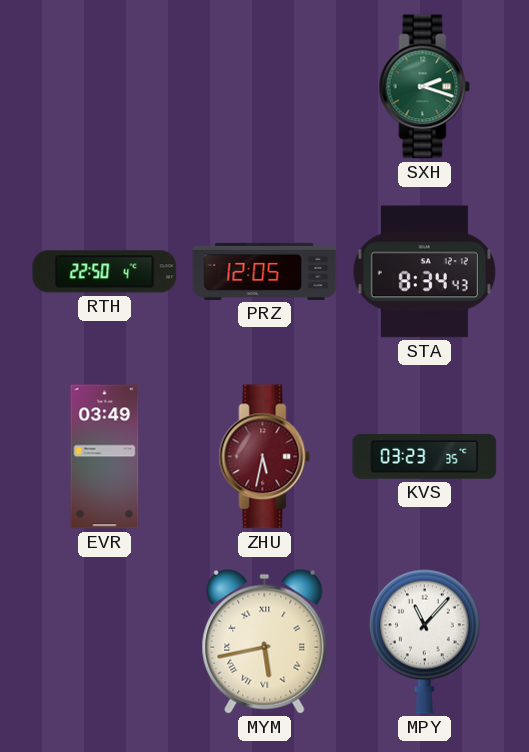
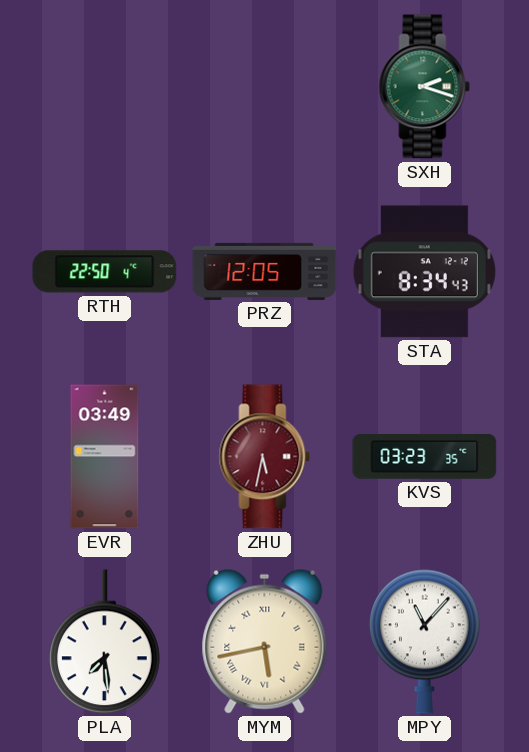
PLA: none -> 7:29
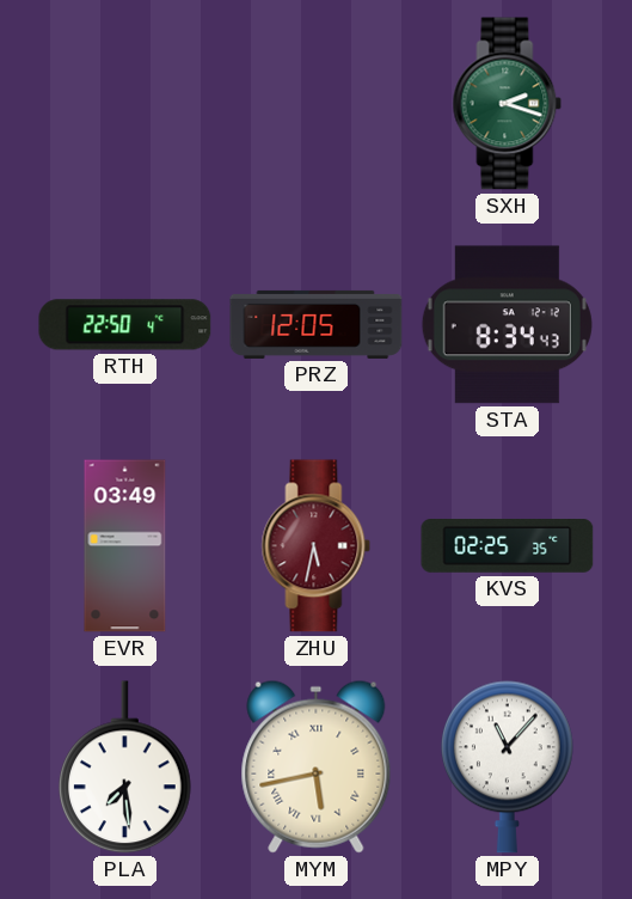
KVS: 03:23 -> 02:25
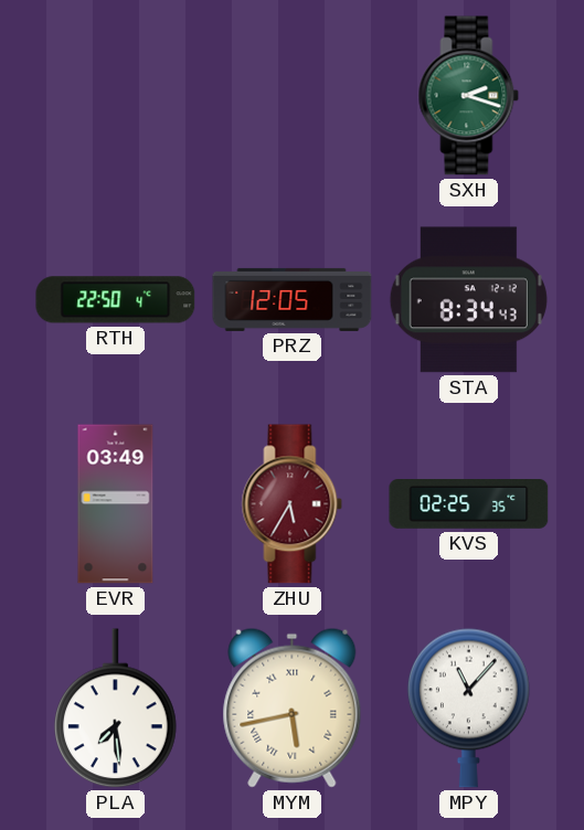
ZHU: 5:32 -> 5:35
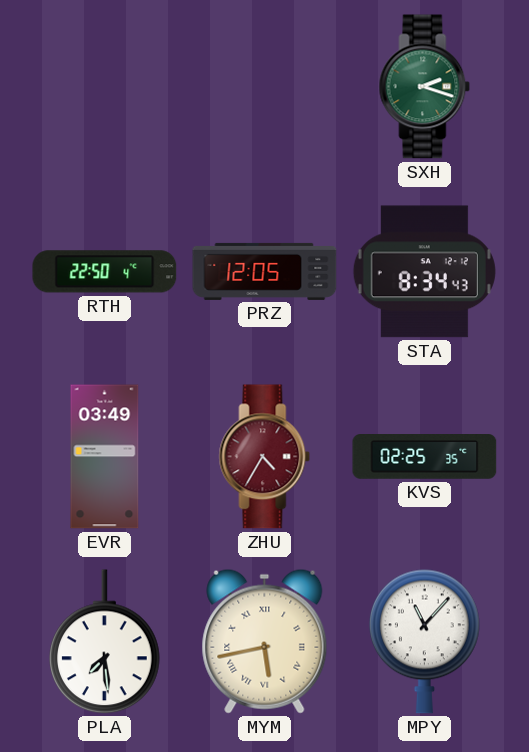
ZHU: 5:35 -> 4:35
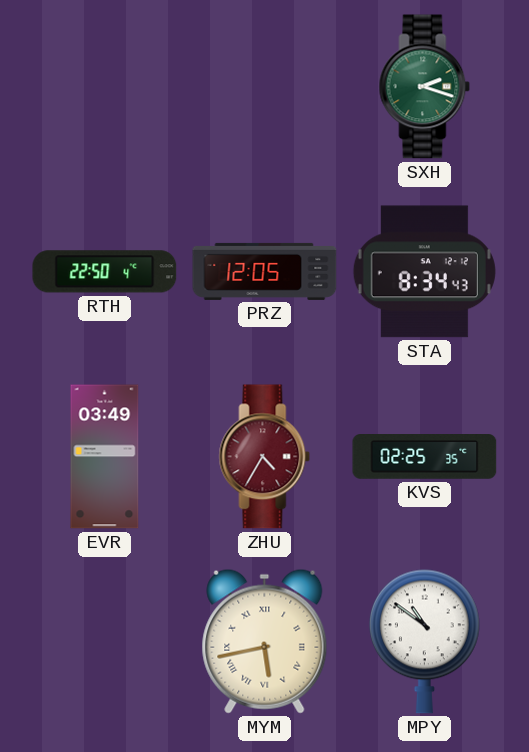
PLA: 7:29 -> none
MPY: 11:07 -> 10:51
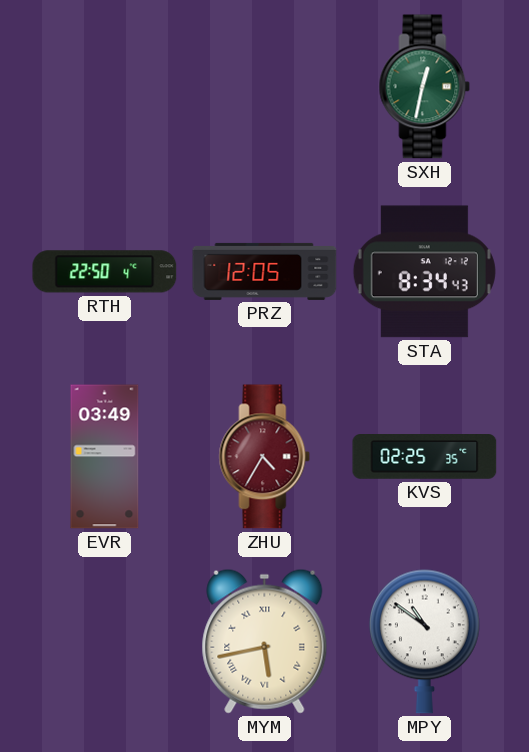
SXH: 2:18 -> 12:32
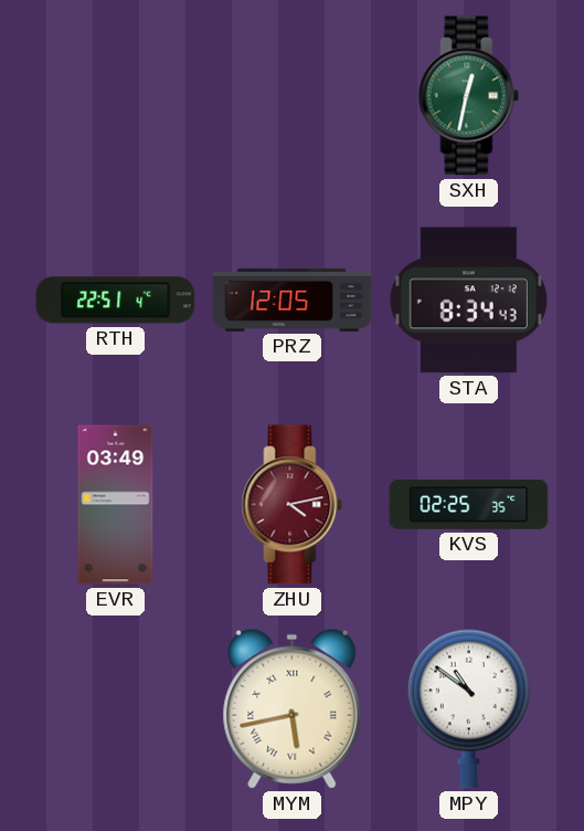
RTH: 22:50 -> 22:51
ZHU: 4:35 -> 4:13
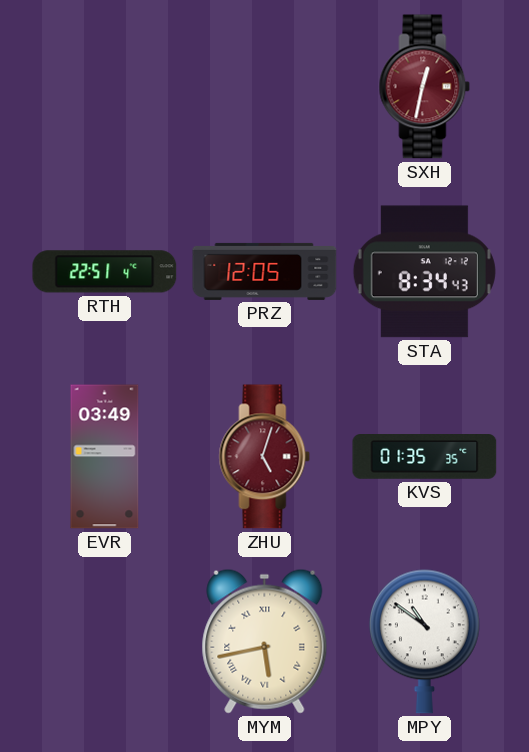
SXH dial: green -> burgundy
ZHU: 4:13 -> 5:03
KVS: 02:25 -> 01:35
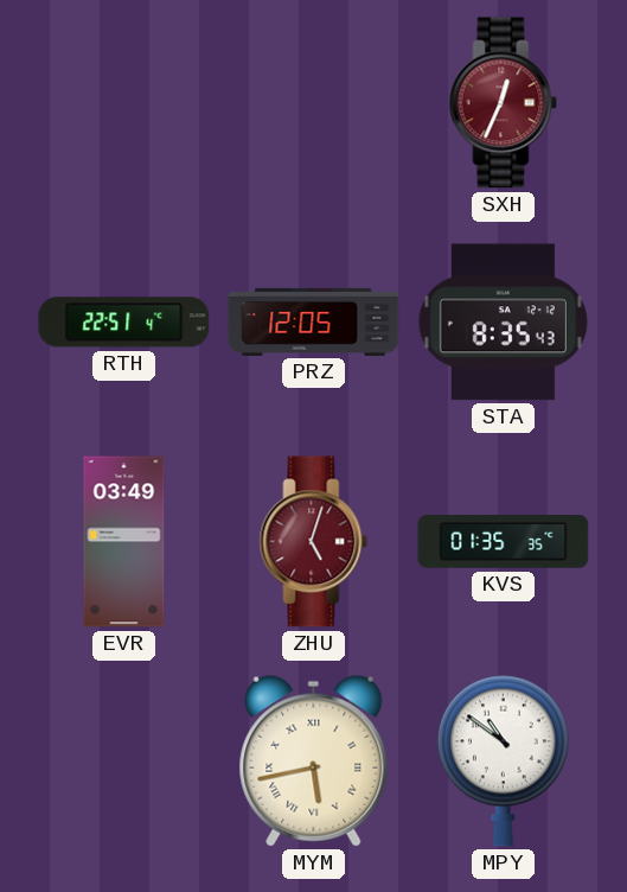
SXH: 12:32 -> 12:34
STA: 8:34 -> 8:35
